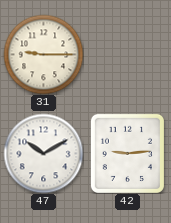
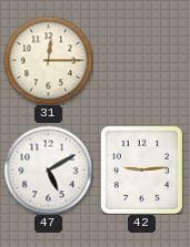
31: 9:15 -> 12:15
47: 10:10 -> 5:10
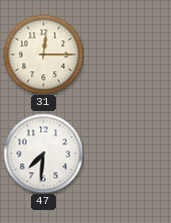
47: 5:10 -> 7:31
42: 9:14 -> none
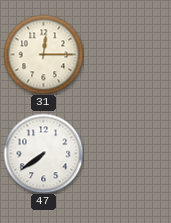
47: 7:31 -> 7:39
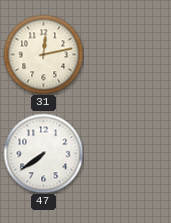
31: 12:15 -> 12:13
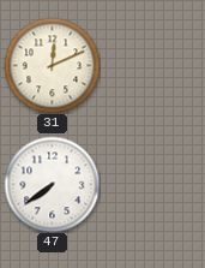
31: 12:13 -> 12:11
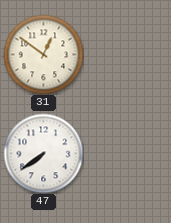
31: 12:11 -> 12:51
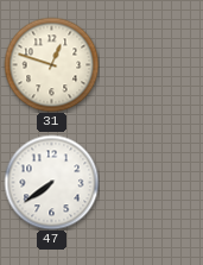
31: 12:51 -> 12:48
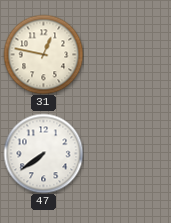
31: 12:48 -> 12:47
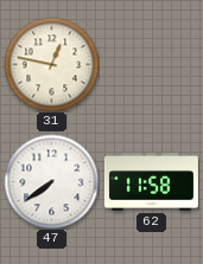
62: none -> 11:58
